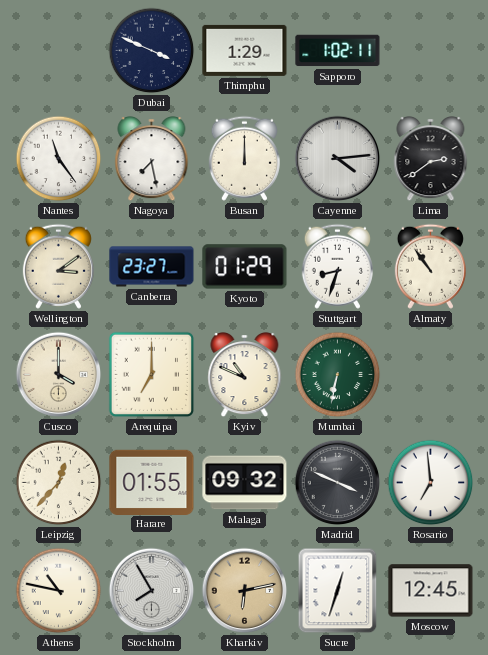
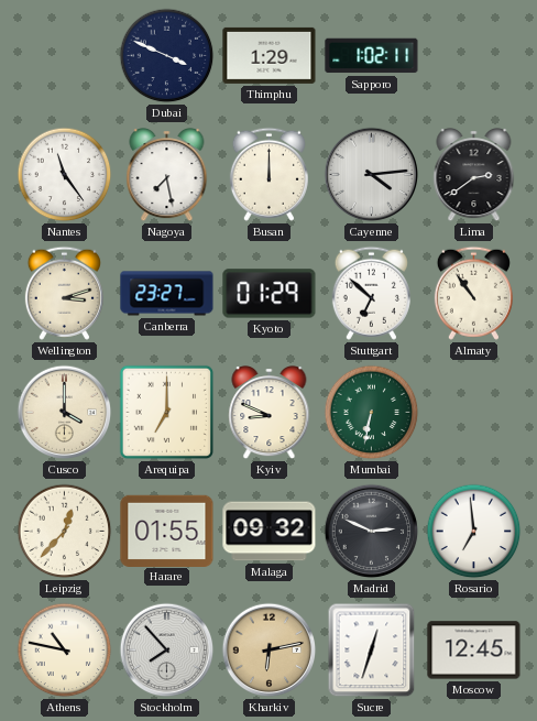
Wellington: 3:09 -> 3:12
Stuttgart: 8:33 -> 6:52
Kyiv: 10:49 -> 8:49
Madrid: 3:49 -> 2:49
Stockholm: 7:55 -> 7:53
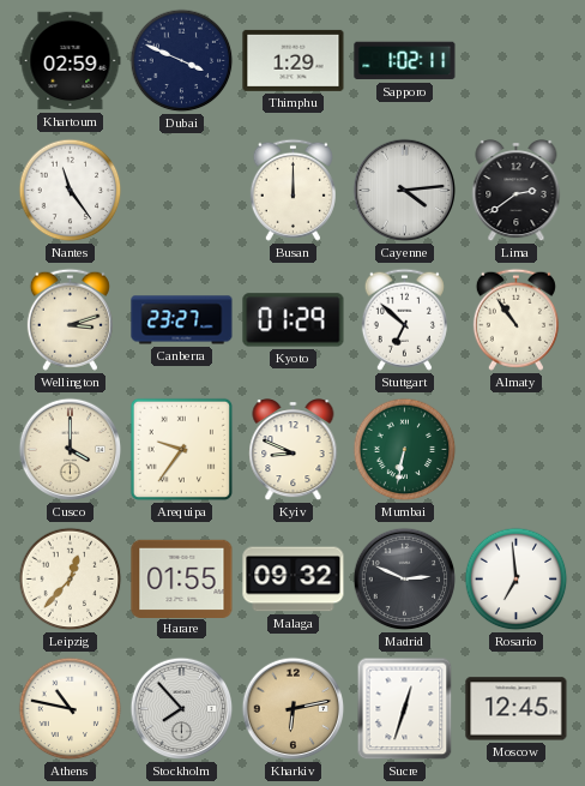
Khartoum: none -> 02:59
Nagoya: 7:28 -> none
Arequipa: 7:00 -> 9:36
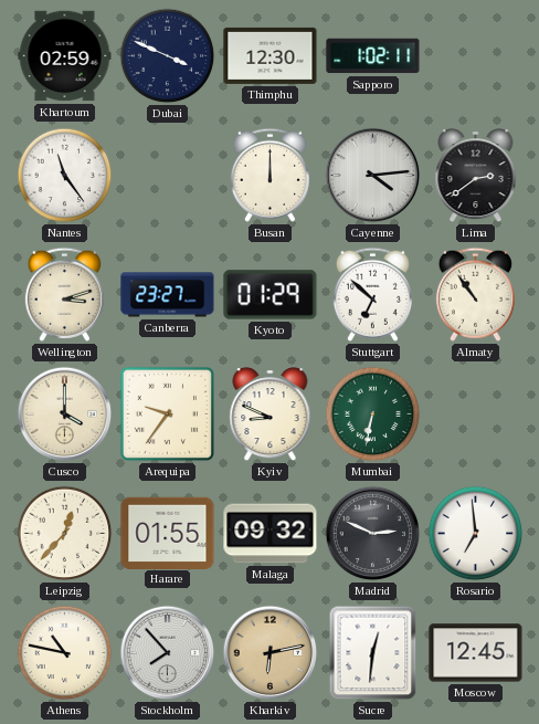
Thimphu: 1:29 -> 12:30
Sucre: 12:33 -> 12:31
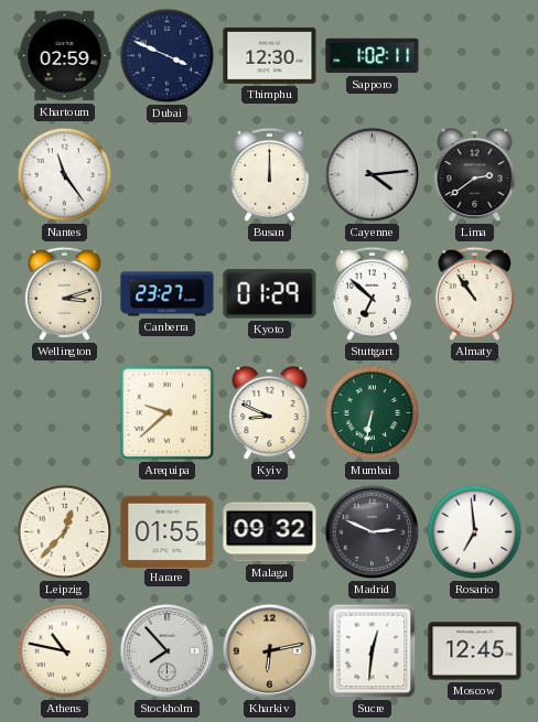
Cusco: 4:00 -> none
Arequipa: 9:36 -> 9:38
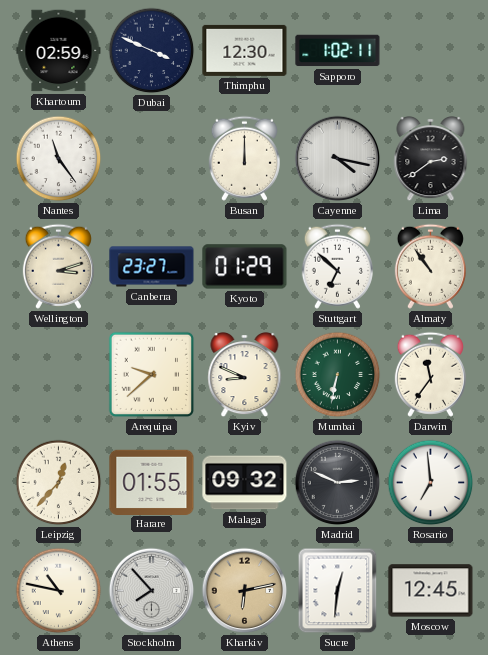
Cayenne: 4:14 -> 4:17
Darwin: none -> 11:36
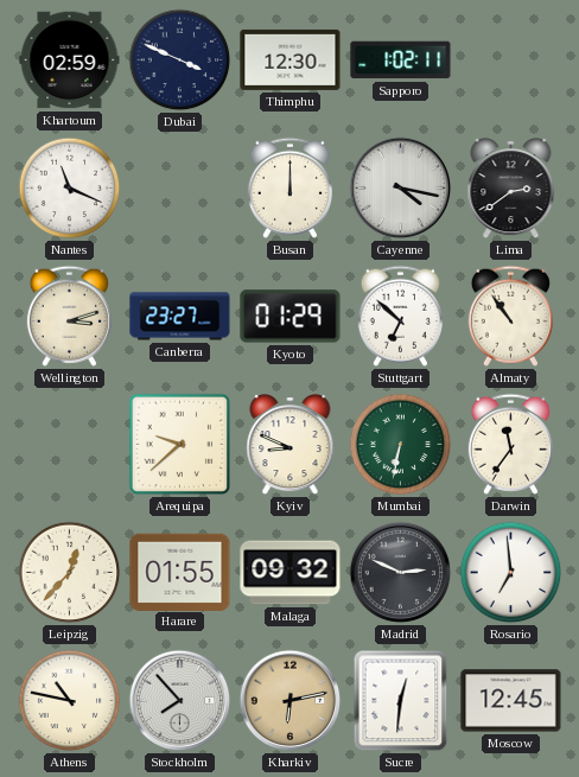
Nantes: 11:24 -> 11:19
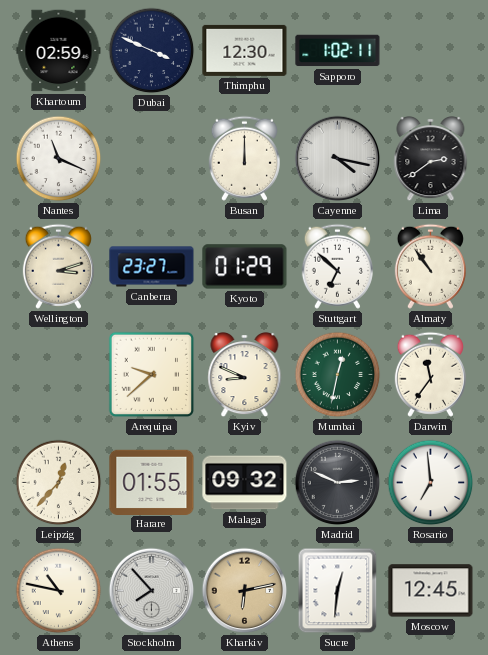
Mumbai: 6:32 -> 12:32
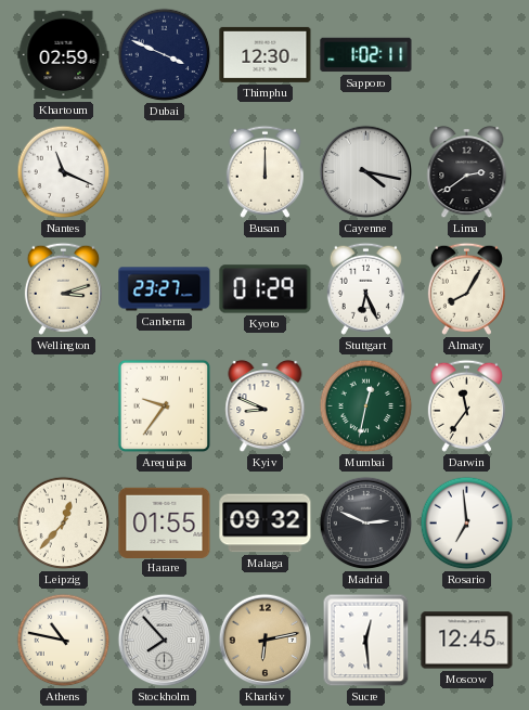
Stuttgart: 6:52 -> 6:26
Almaty: 10:54 -> 8:05
Arequipa: 9:38 -> 9:36
Sucre: 12:31 -> 12:29
